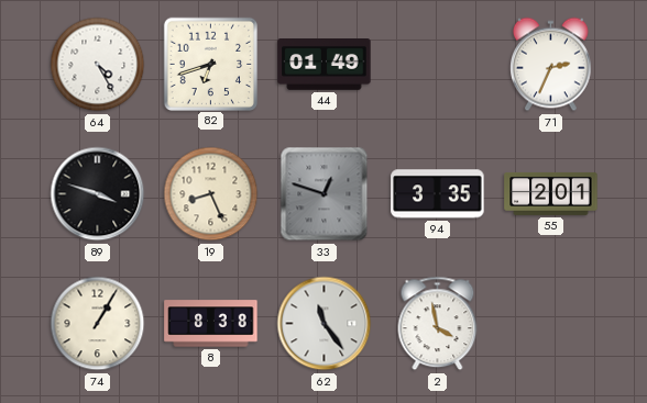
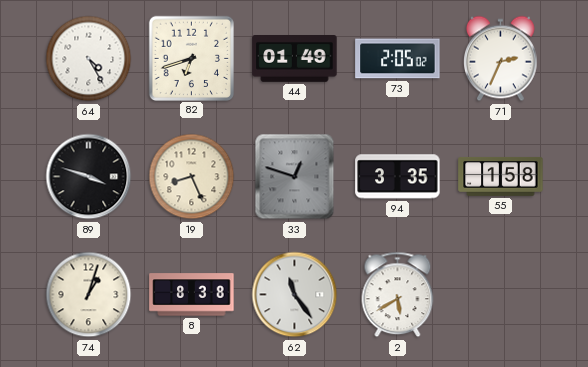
73: none -> 2:05
55: 2:01 -> 1:58
74: 1:05 -> 1:03
2: 3:58 -> 5:40
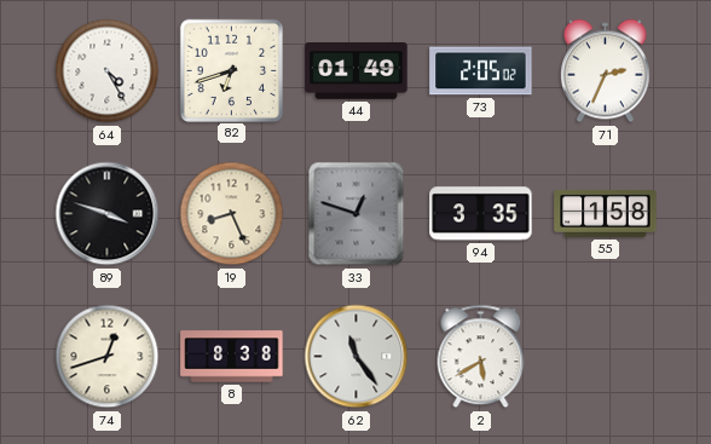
74: 1:03 -> 12:42
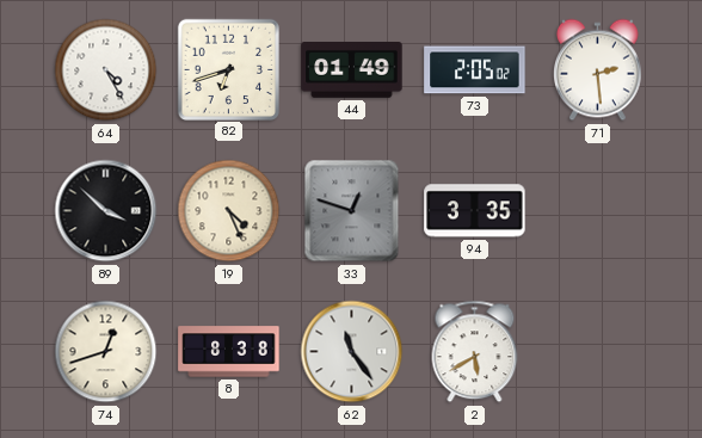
71: 2:34 -> 2:29
89: 3:48 -> 3:52
19: 8:26 -> 4:26
55: 1:58 -> none
